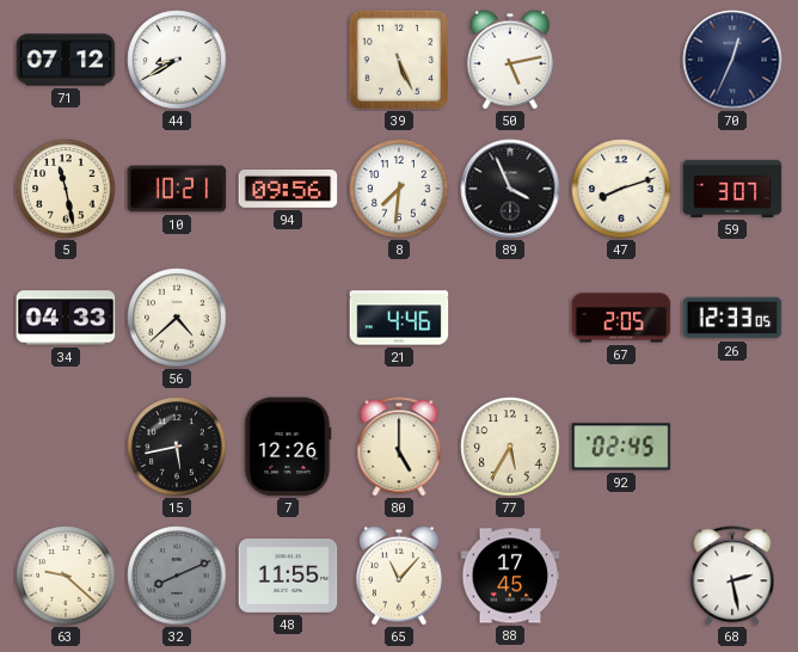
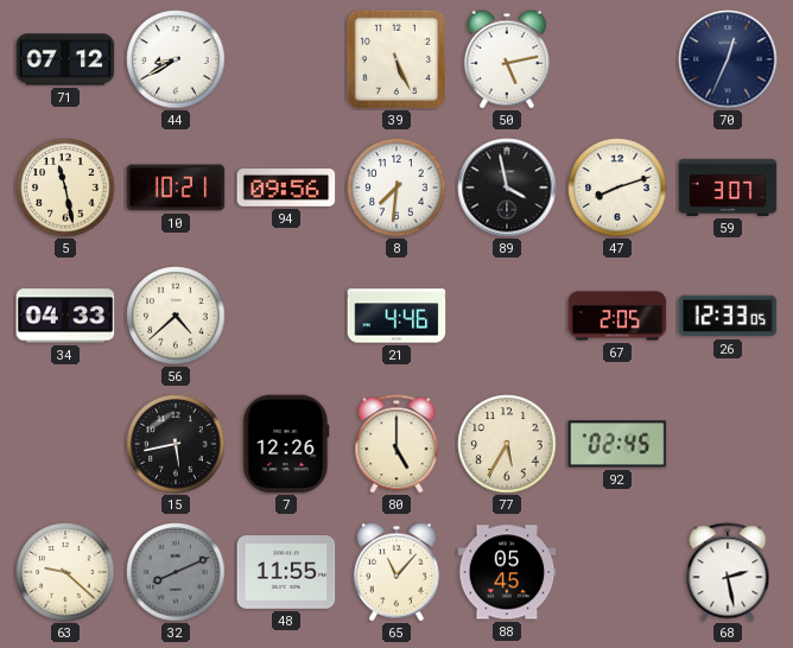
89: 3:56 -> 3:58
88: 17:45 -> 05:45
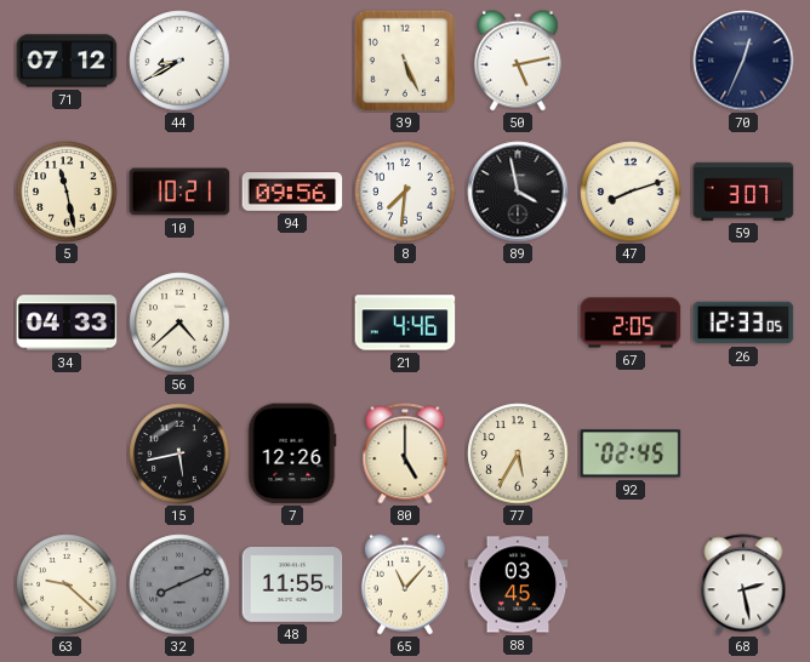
88: 05:45 -> 03:45
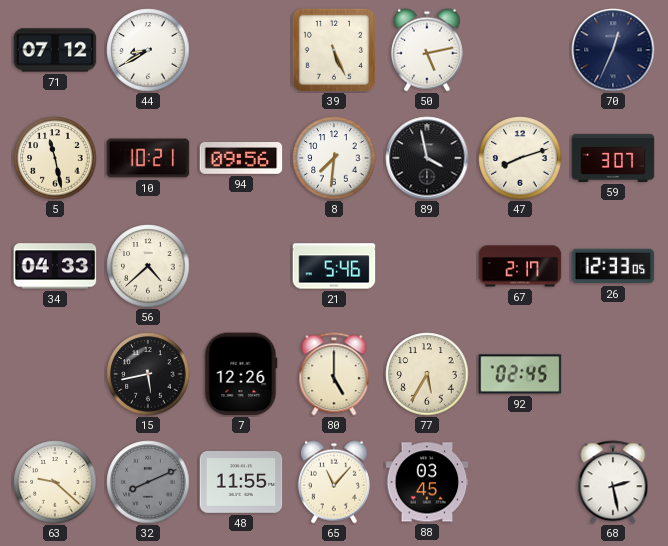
21: 4:46 -> 5:46
67: 2:05 -> 2:17
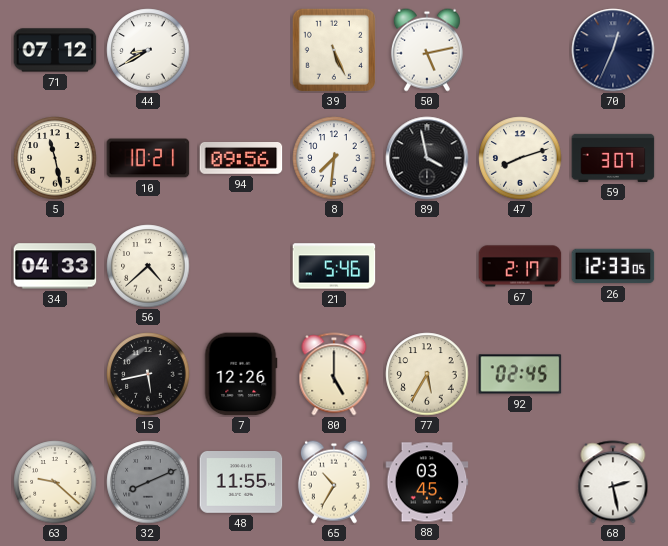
65: 11:07 -> 10:35
